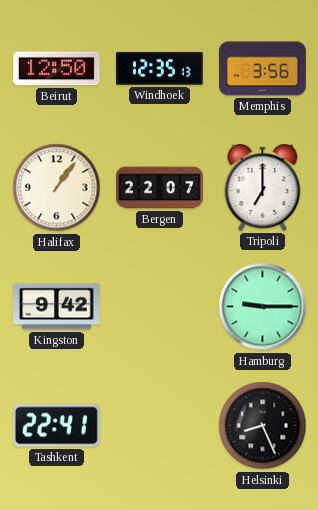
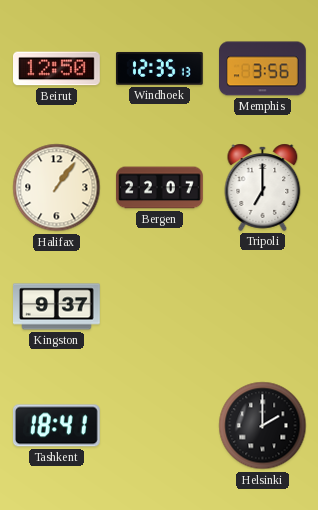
Kingston: 9:42 -> 9:37
Hamburg: 9:15 -> none
Tashkent: 22:41 -> 18:41
Helsinki: 8:26 -> 2:00
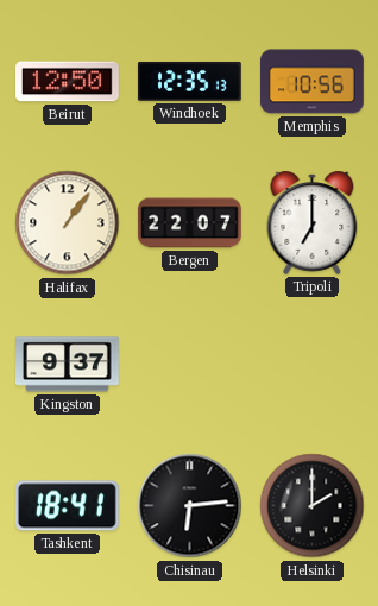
Memphis: 3:56 -> 10:56
Chisinau: none -> 6:14
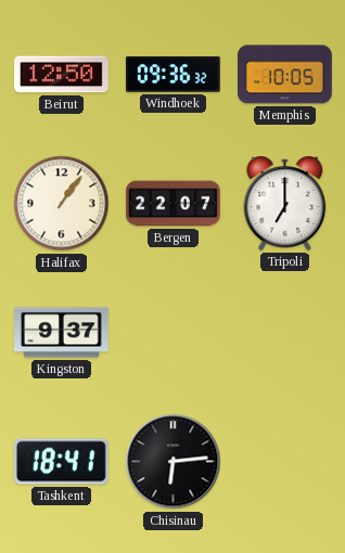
Windhoek: 12:35 -> 09:36
Memphis: 10:56 -> 10:05
Helsinki: 2:00 -> none
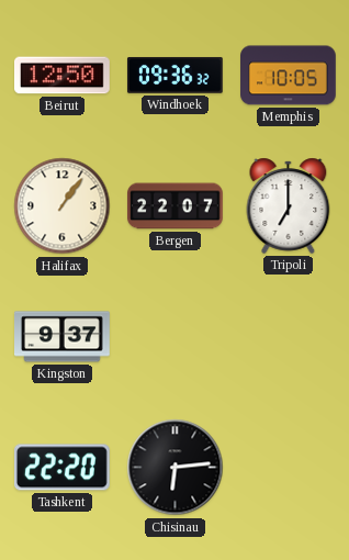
Tashkent: 18:41 -> 22:20
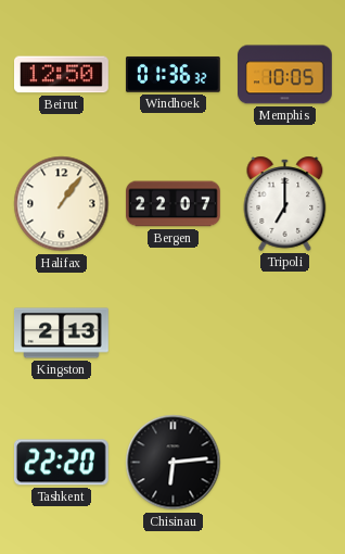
Windhoek: 09:36 -> 01:36
Kingston: 9:37 -> 2:13
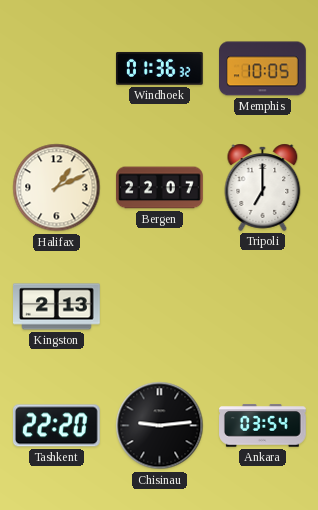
Beirut: 12:50 -> none
Halifax: 1:06 -> 1:11
Chisinau: 6:14 -> 9:14
Ankara: none -> 03:54
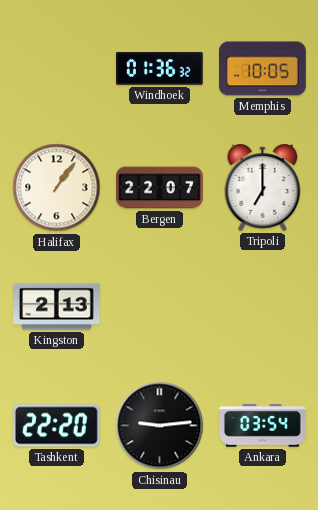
Halifax: 1:11 -> 1:06
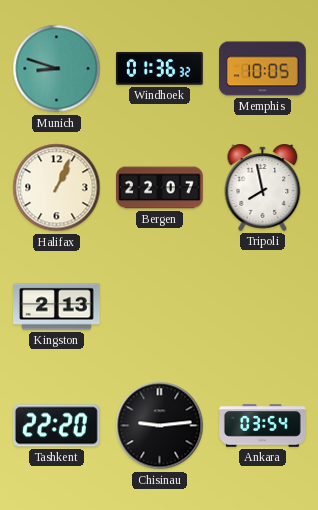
Munich: none -> 8:48
Halifax: 1:06 -> 1:04
Tripoli: 7:00 -> 7:58
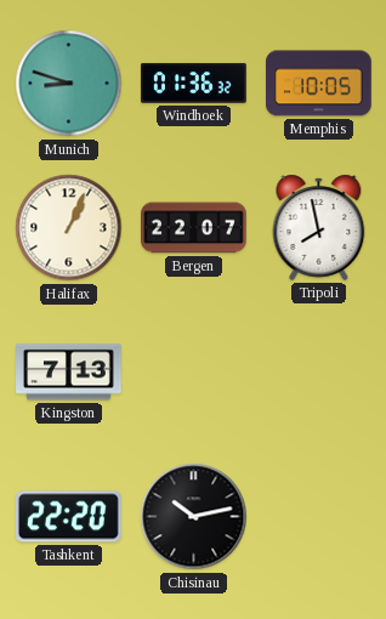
Kingston: 2:13 -> 7:13
Chisinau: 9:14 -> 10:13
Ankara: 03:54 -> none
